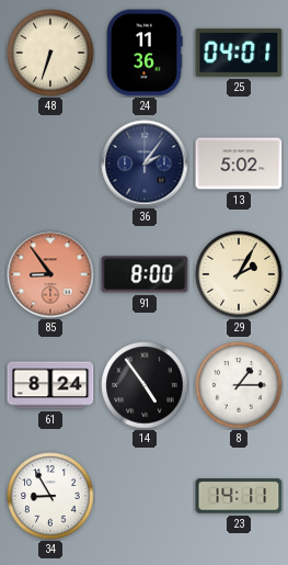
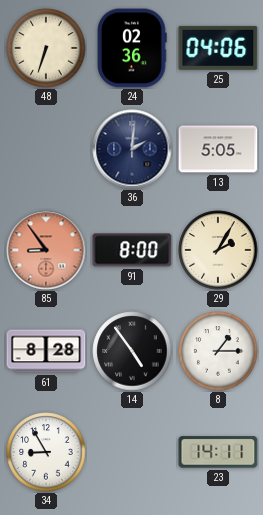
24: 11:36 -> 02:36
25: 04:01 -> 04:06
36: 2:06 -> 2:01
13: 5:02 -> 5:05
61: 8:24 -> 8:28
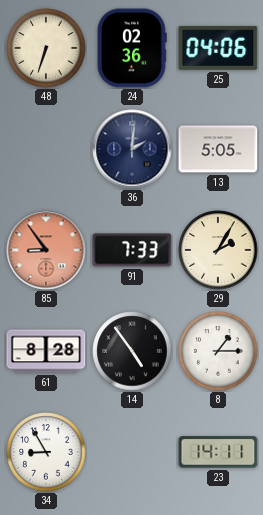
91: 8:00 -> 7:33
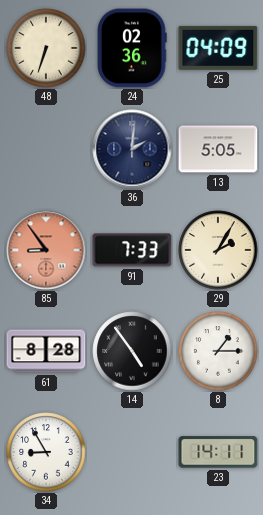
25: 04:06 -> 04:09
